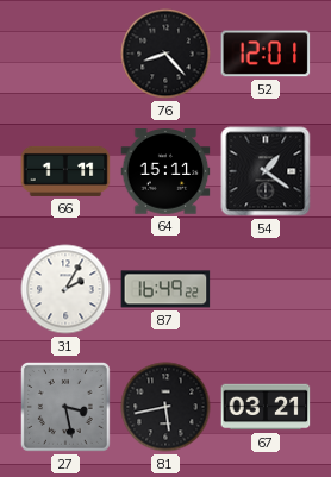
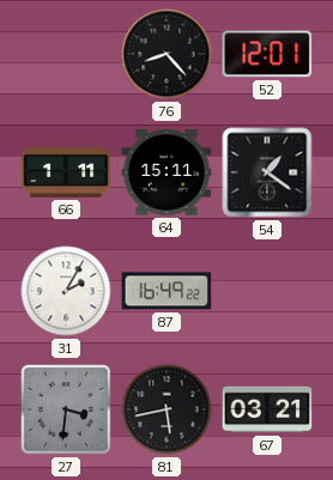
27: 3:28 -> 3:31
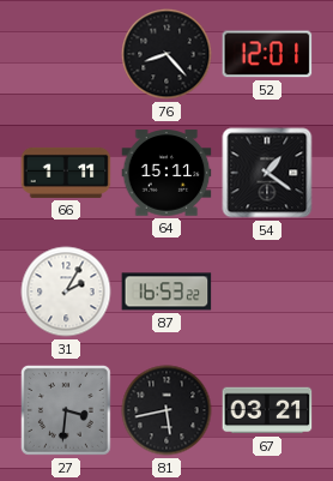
87: 16:49 -> 16:53
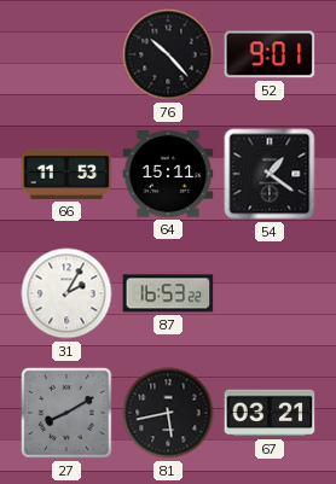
76: 8:23 -> 10:23
52: 12:01 -> 9:01
66: 1:11 -> 11:53
27: 3:31 -> 8:10
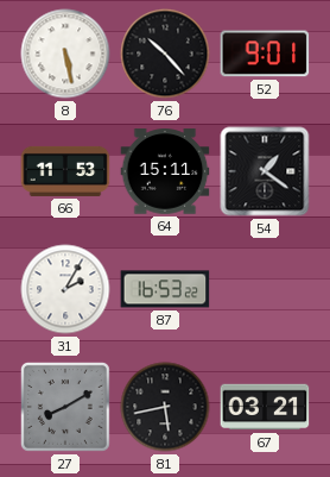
8: none -> 5:28
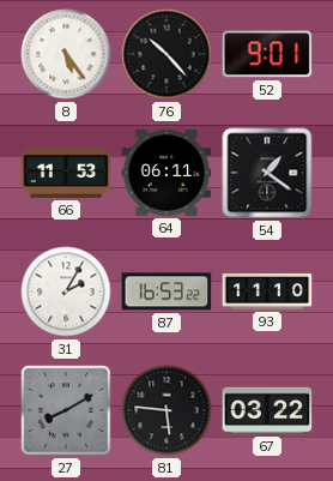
8: 5:28 -> 5:24
64: 15:11 -> 06:11
93: none -> 11:10
81: 5:43 -> 5:46
67: 03:21 -> 03:22
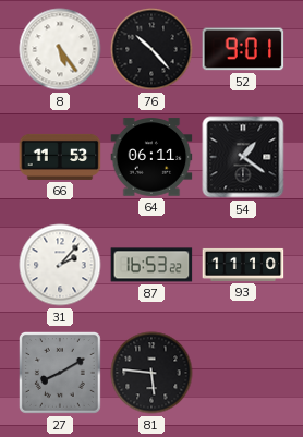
31: 2:05 -> 2:07
67: 03:22 -> none
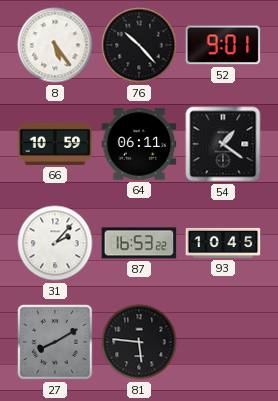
66: 11:53 -> 10:59
93: 11:10 -> 10:45
